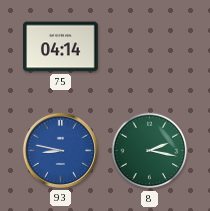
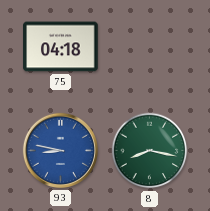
75: 04:14 -> 04:18
8: 2:17 -> 8:17
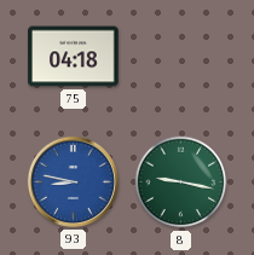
8: 8:17 -> 9:17
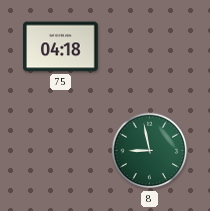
93: 8:47 -> none
8: 9:17 -> 8:58
